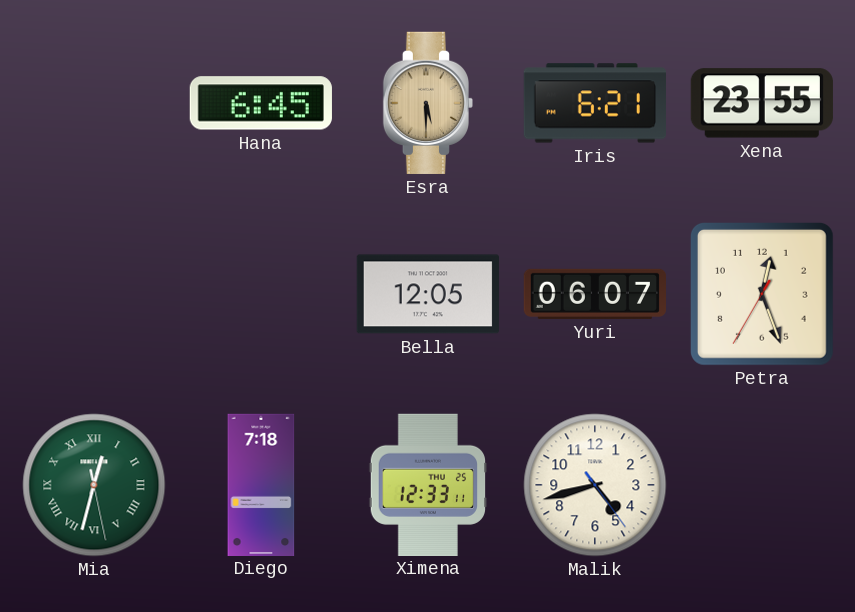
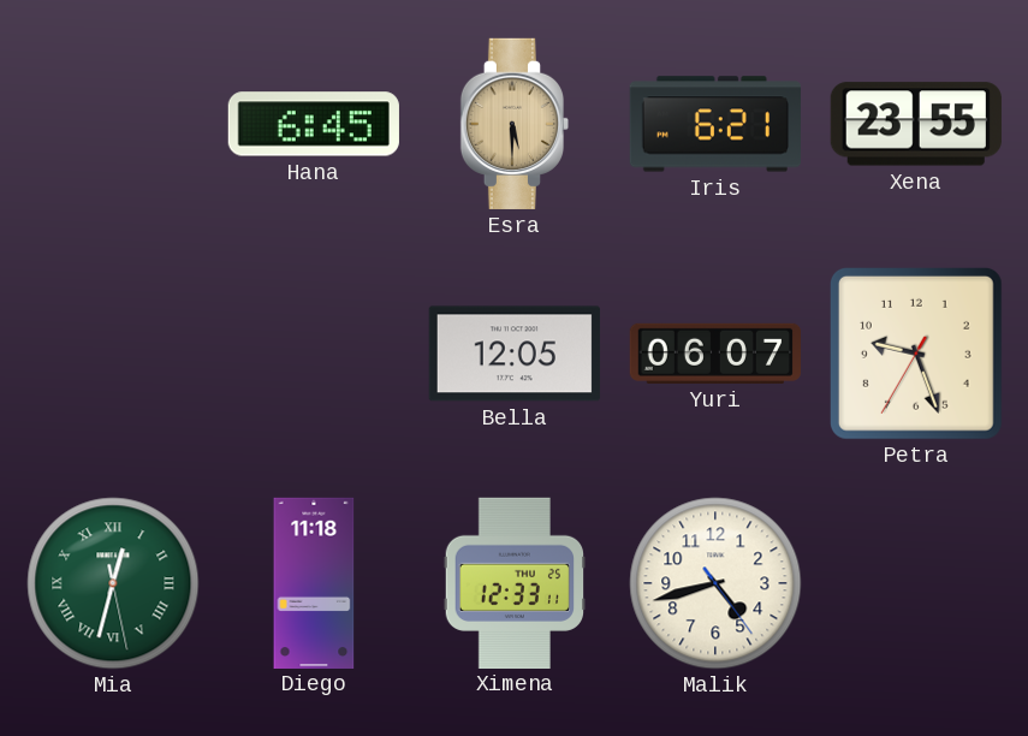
Petra: 12:26 -> 9:26
Diego: 7:18 -> 11:18
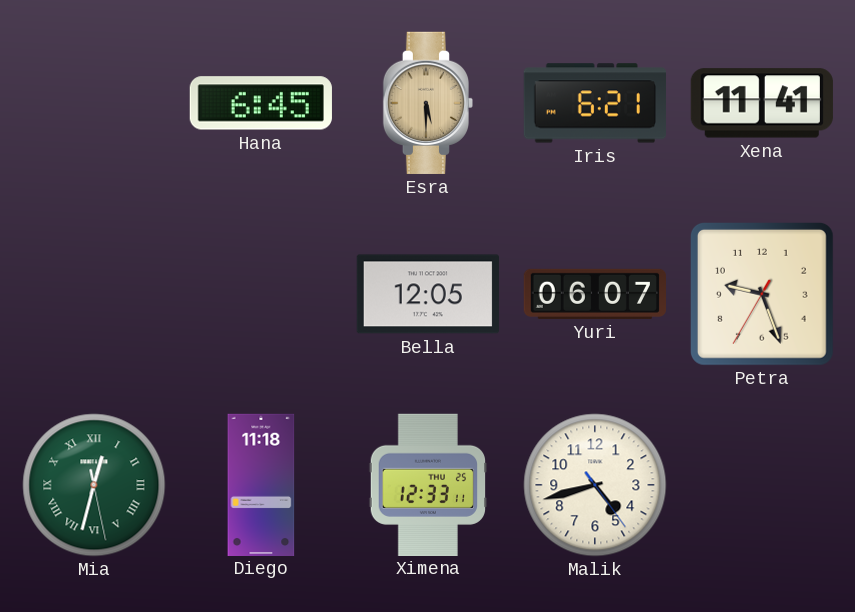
Xena: 23:55 -> 11:41
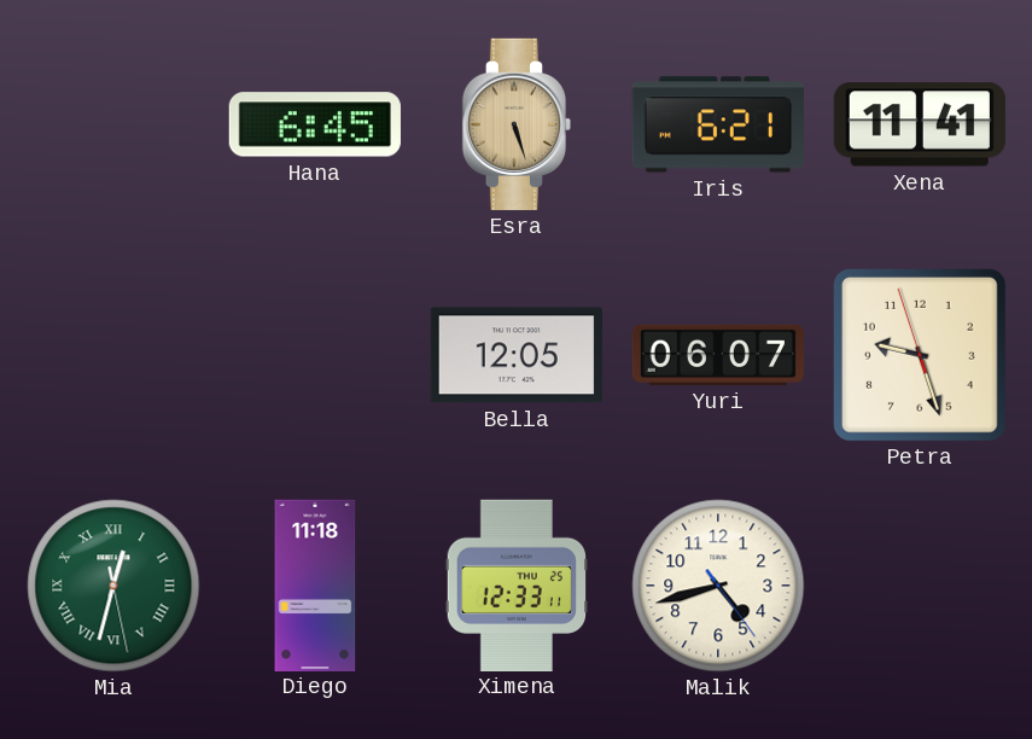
Esra: 5:30 -> 5:27
Petra: 9:26:35 -> 9:26:57
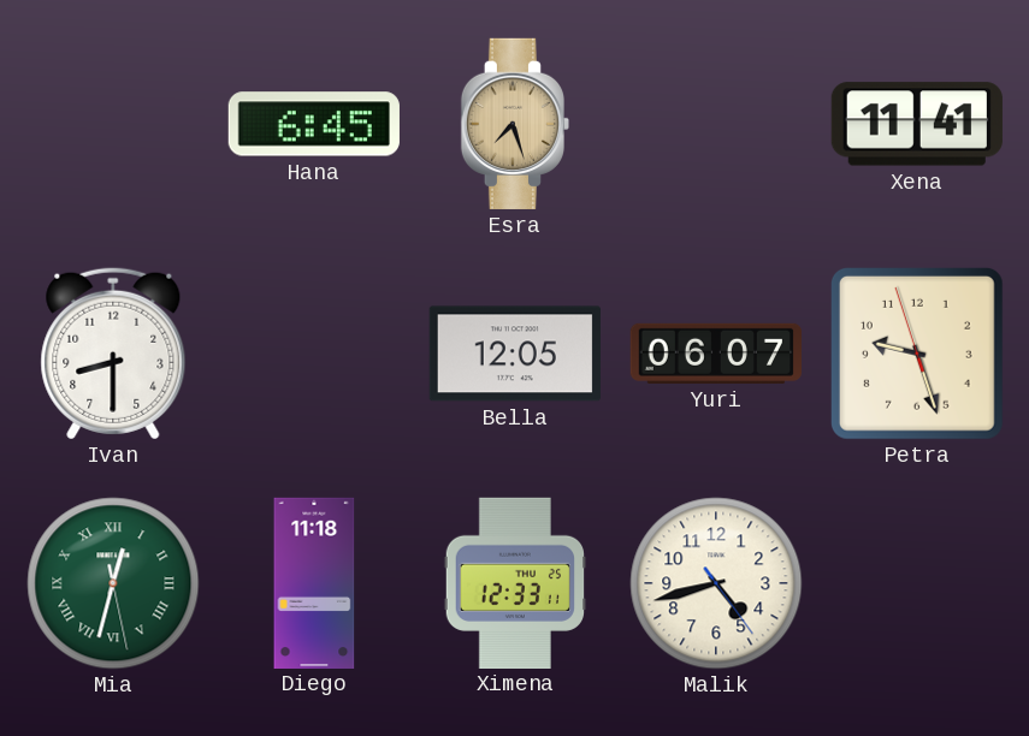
Esra: 5:27 -> 7:27
Iris: 6:21 -> none
Ivan: none -> 8:30
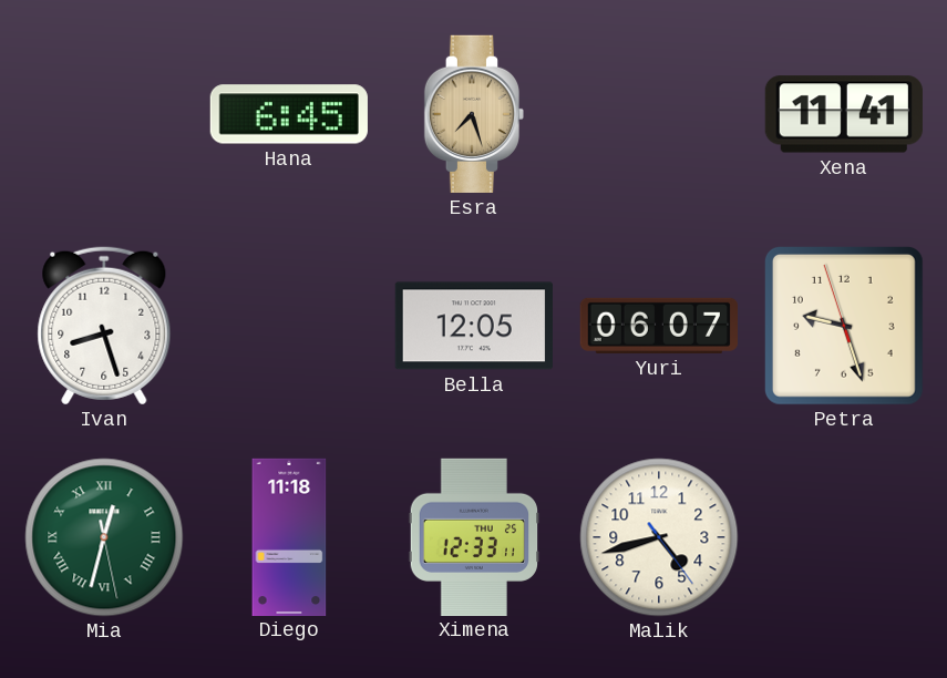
Ivan: 8:30 -> 8:27
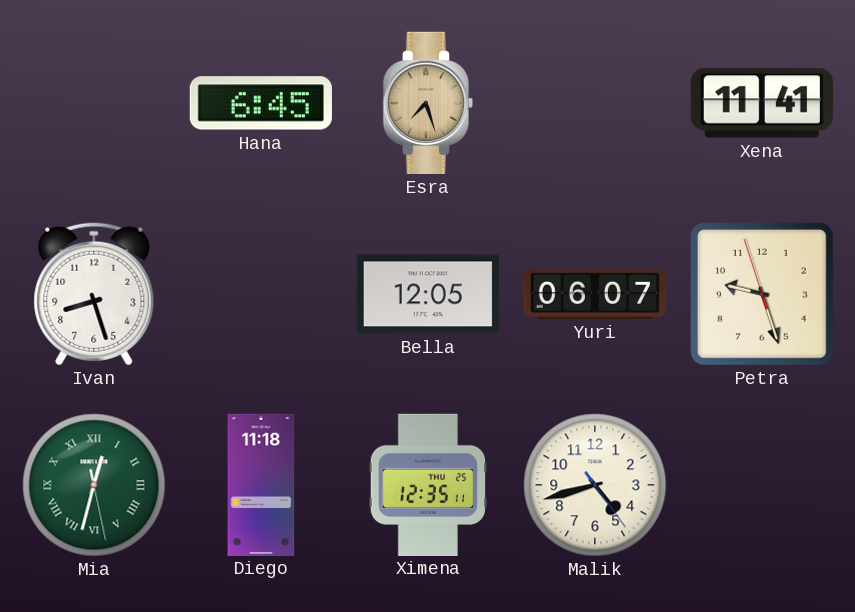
Ximena: 12:33 -> 12:35
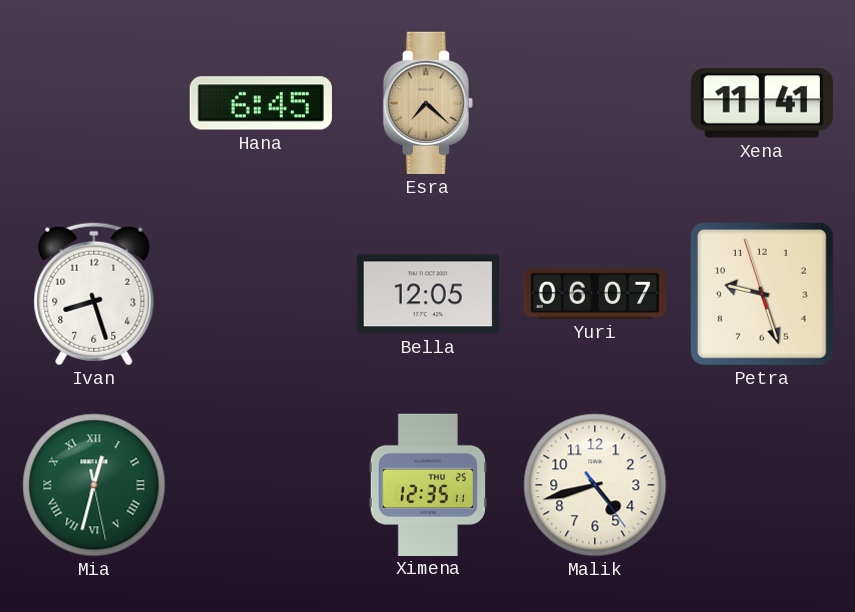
Esra: 7:27 -> 7:22
Diego: 11:18 -> none
